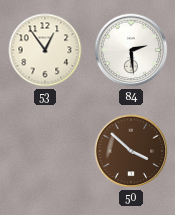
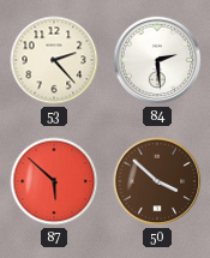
53: 12:54 -> 2:23
87: none -> 5:52
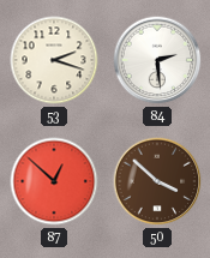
53: 2:23 -> 2:18
87: 5:52 -> 12:52
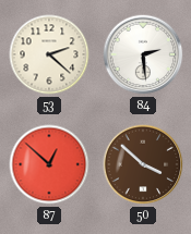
53: 2:18 -> 2:22
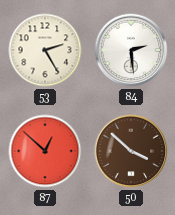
53: 2:22 -> 2:25
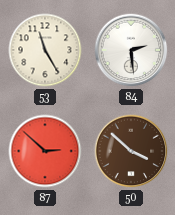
53: 2:25 -> 11:25
87: 12:52 -> 2:52
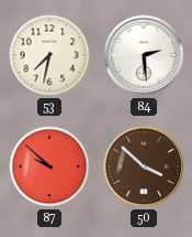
53: 11:25 -> 7:32
87: 2:52 -> 9:52
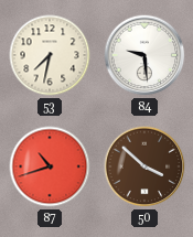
84: 2:29 -> 9:29
87: 9:52 -> 10:42
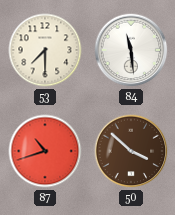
53: 7:32 -> 7:30
84: 9:29 -> 11:29
